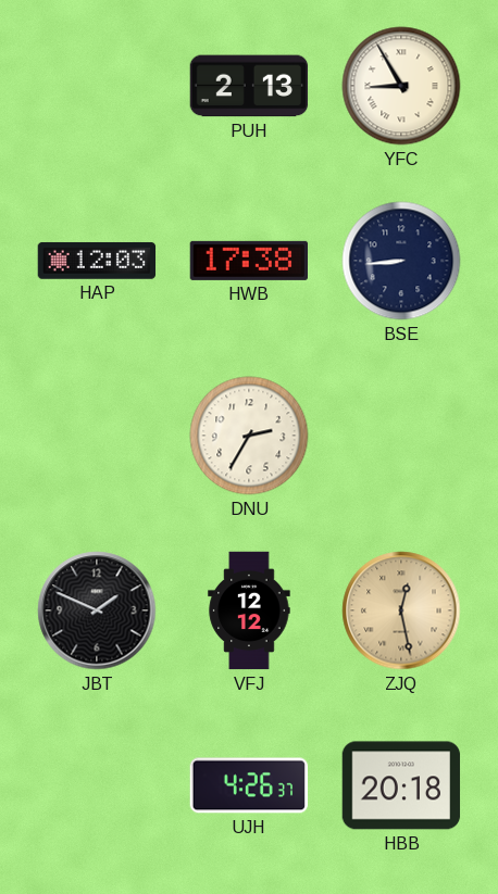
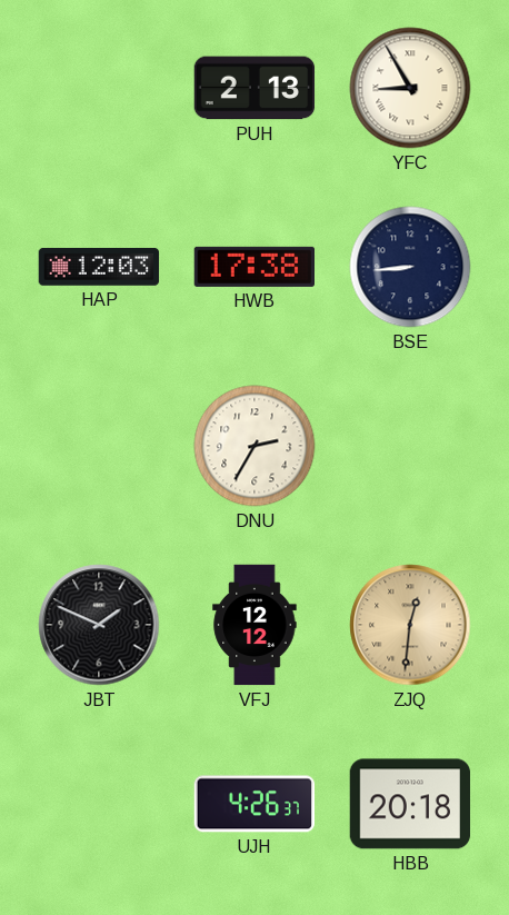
ZJQ: 12:28 -> 12:31
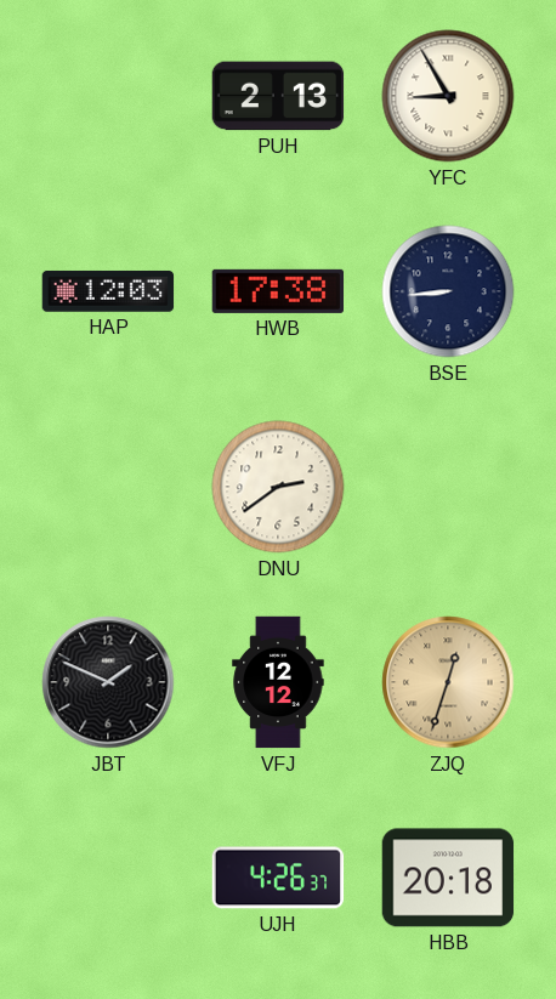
DNU: 2:35 -> 2:39
ZJQ: 12:31 -> 12:33
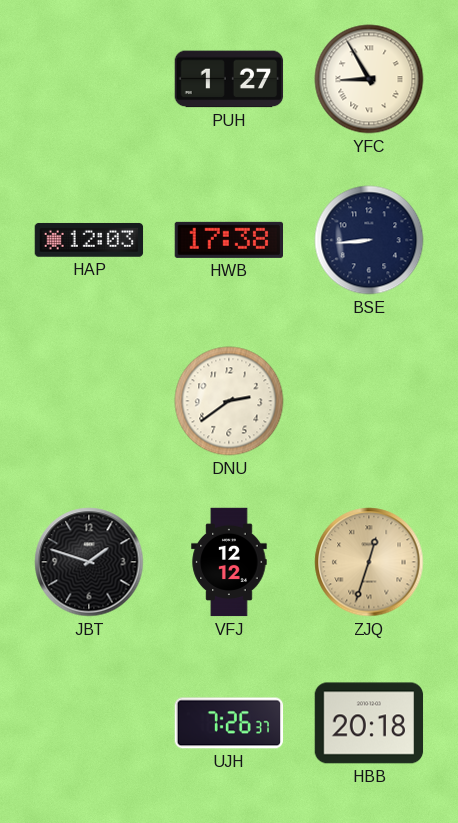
PUH: 2:13 -> 1:27
JBT: 1:49 -> 1:48
UJH: 4:26 -> 7:26
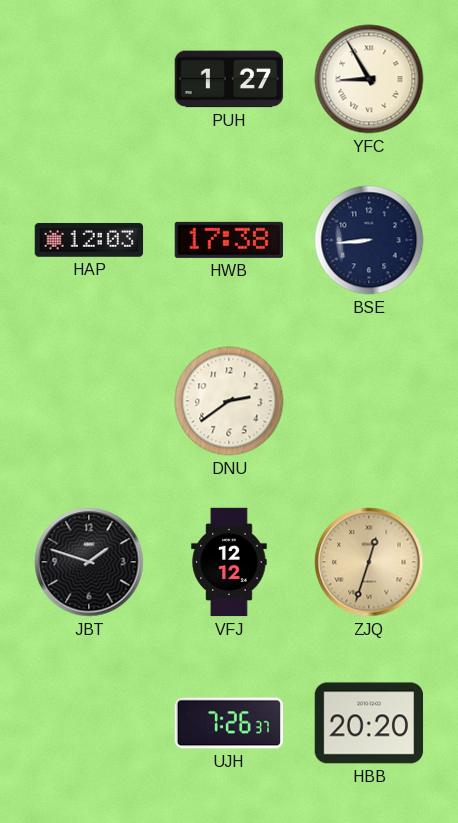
HBB: 20:18 -> 20:20
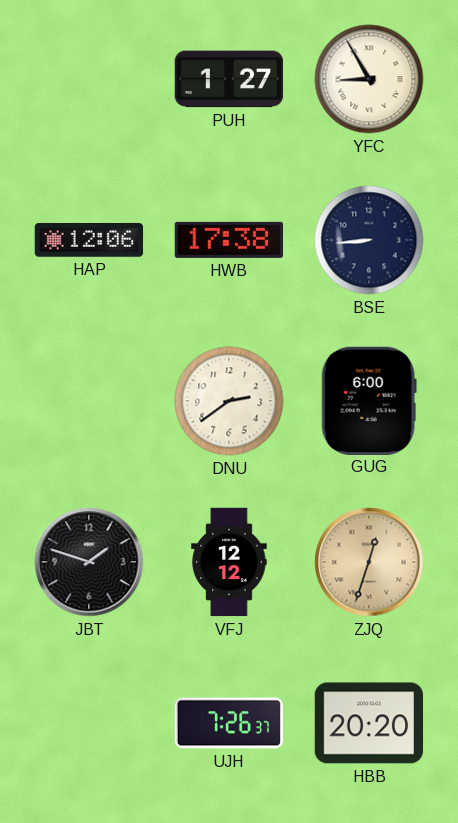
HAP: 12:03 -> 12:06
GUG: none -> 6:00
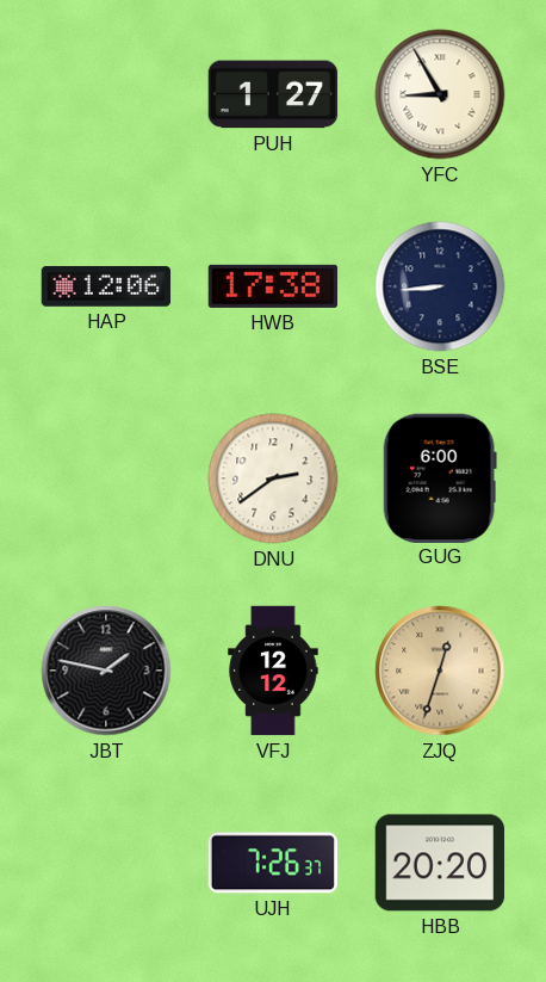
JBT: 1:48 -> 1:47
